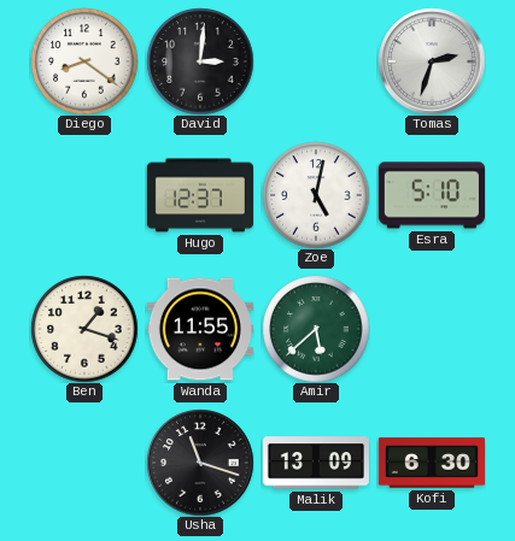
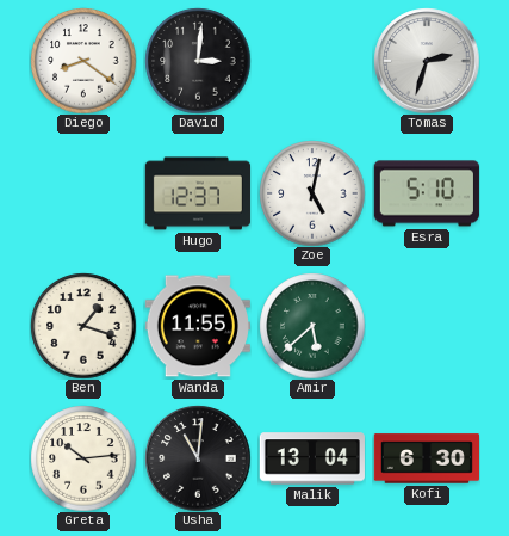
Greta: none -> 10:14
Usha: 11:18 -> 11:01
Malik: 13:09 -> 13:04
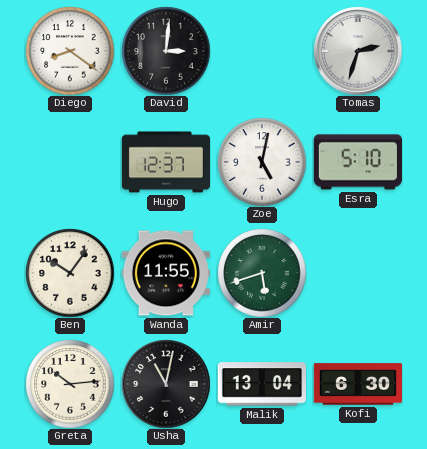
Ben: 1:18 -> 10:06
Amir: 5:38 -> 5:42
Usha: 11:01 -> 11:02
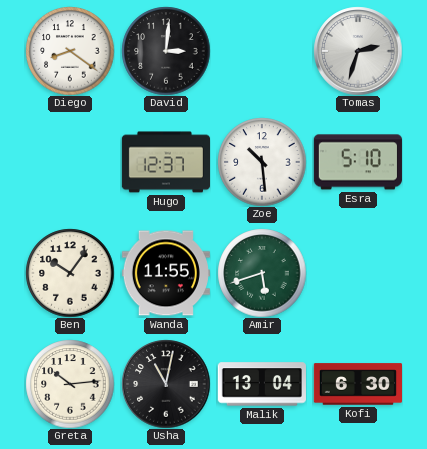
Zoe: 5:02 -> 10:29
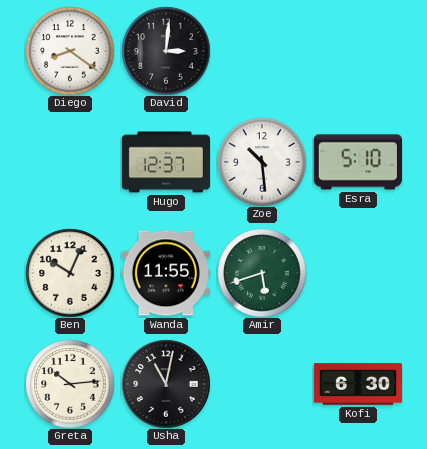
Tomas: 2:33 -> none
Ben: 10:06 -> 10:04
Malik: 13:04 -> none
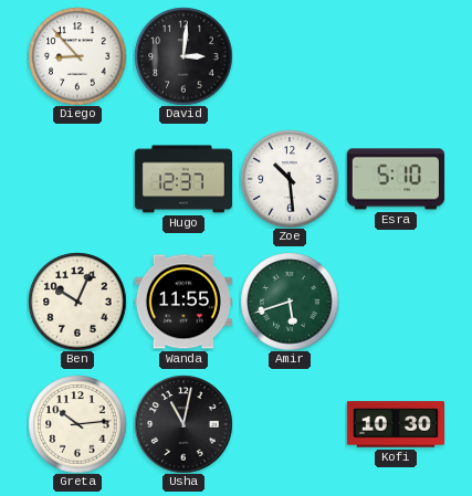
Diego: 8:21 -> 8:53
Kofi: 6:30 -> 10:30
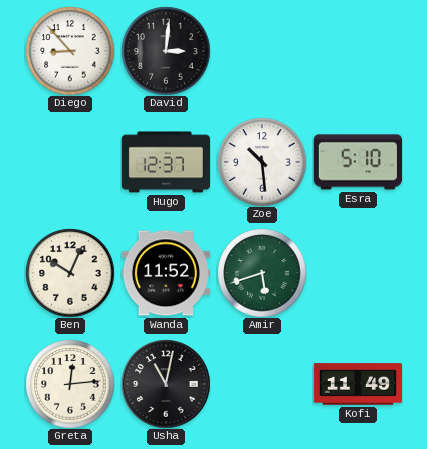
Wanda: 11:55 -> 11:52
Greta: 10:14 -> 12:14
Kofi: 10:30 -> 11:49
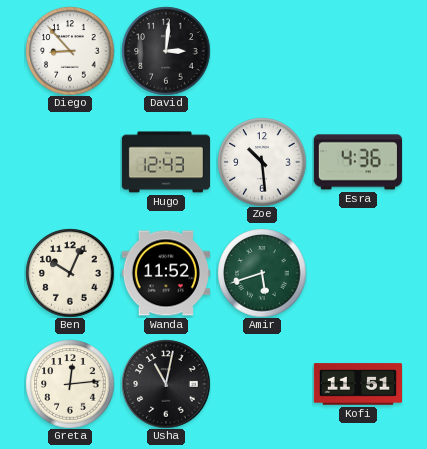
Hugo: 12:37 -> 12:43
Esra: 5:10 -> 4:36
Kofi: 11:49 -> 11:51
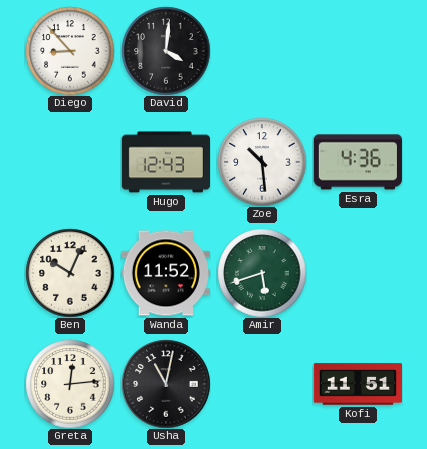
David: 3:01 -> 4:01
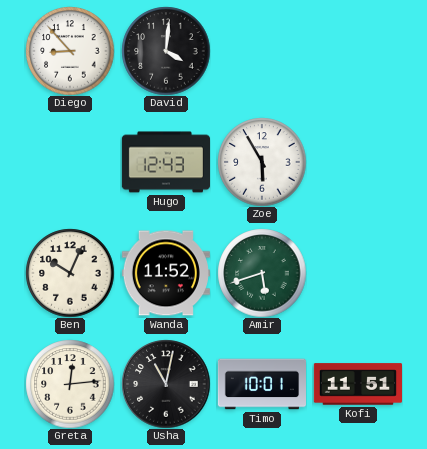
Zoe: 10:29 -> 5:55
Esra: 4:36 -> none
Timo: none -> 10:01
